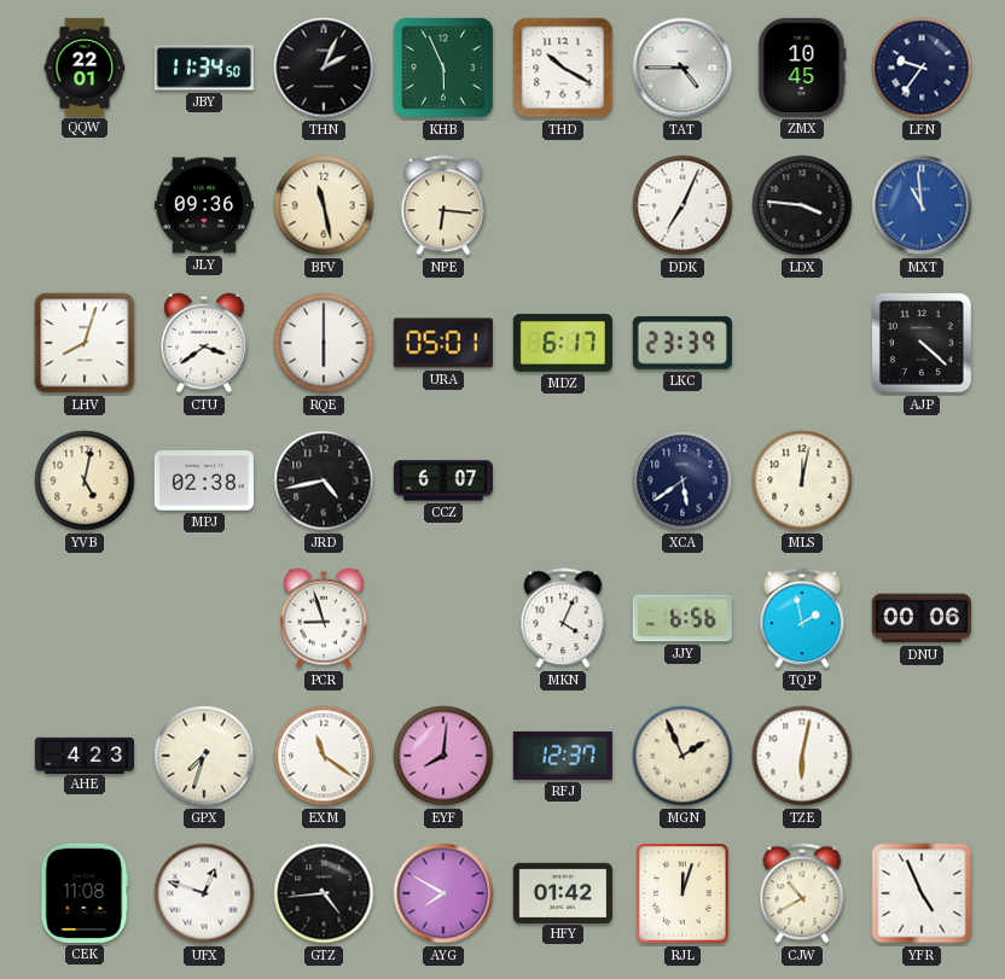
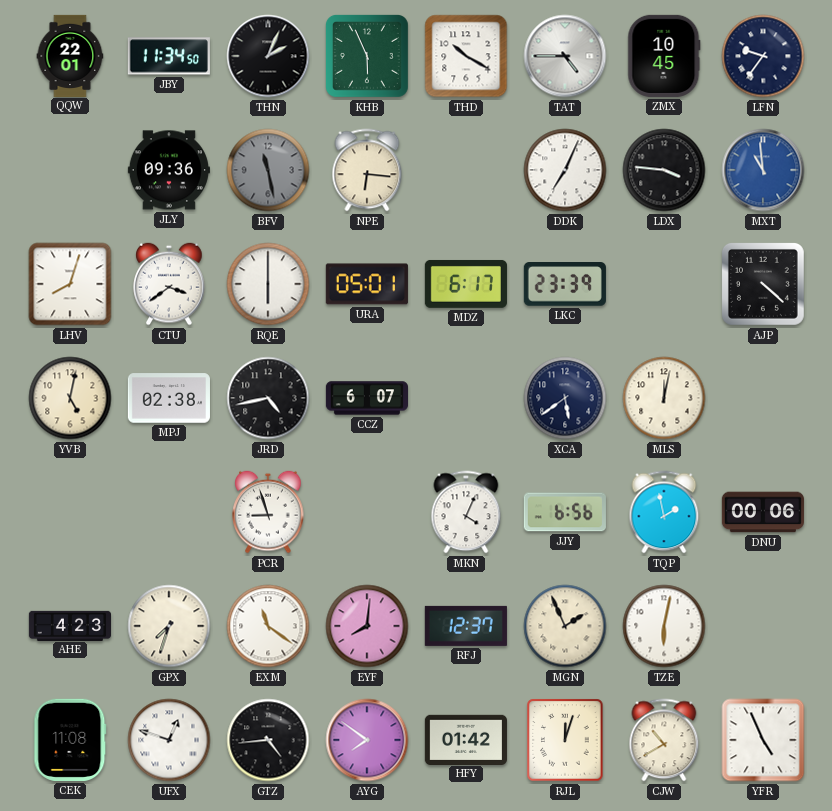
BFV dial: cream -> grey
AYG: 7:50 -> 7:51
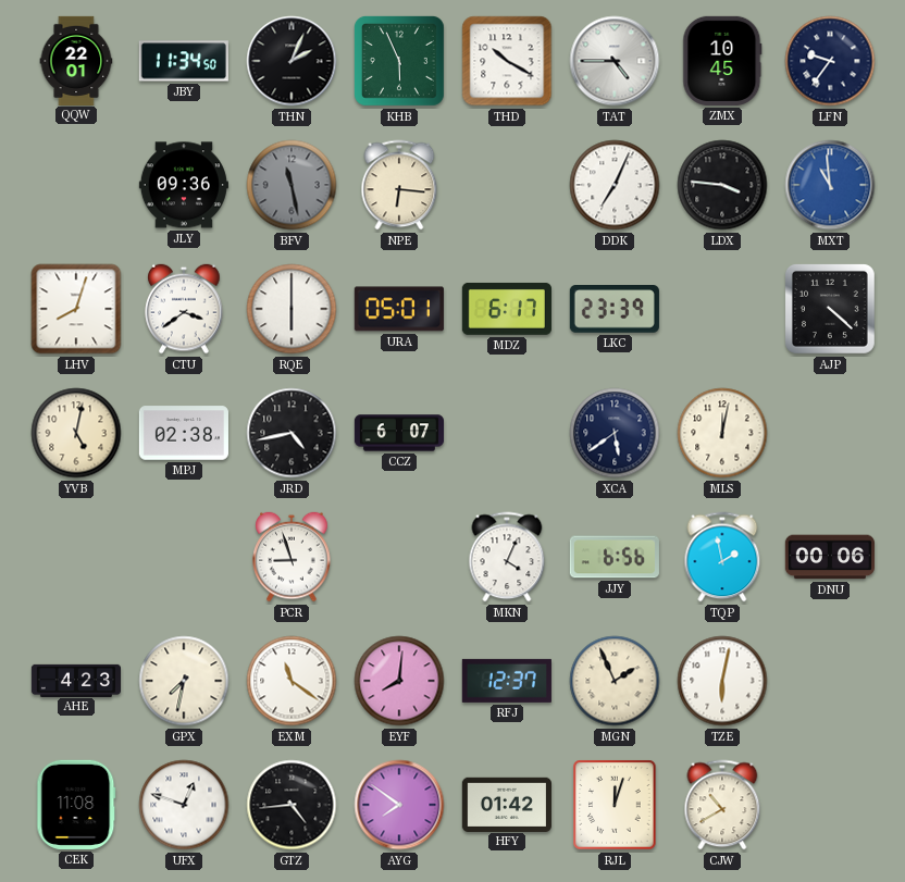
GPX: 7:33 -> 7:32
YFR: 4:56 -> none
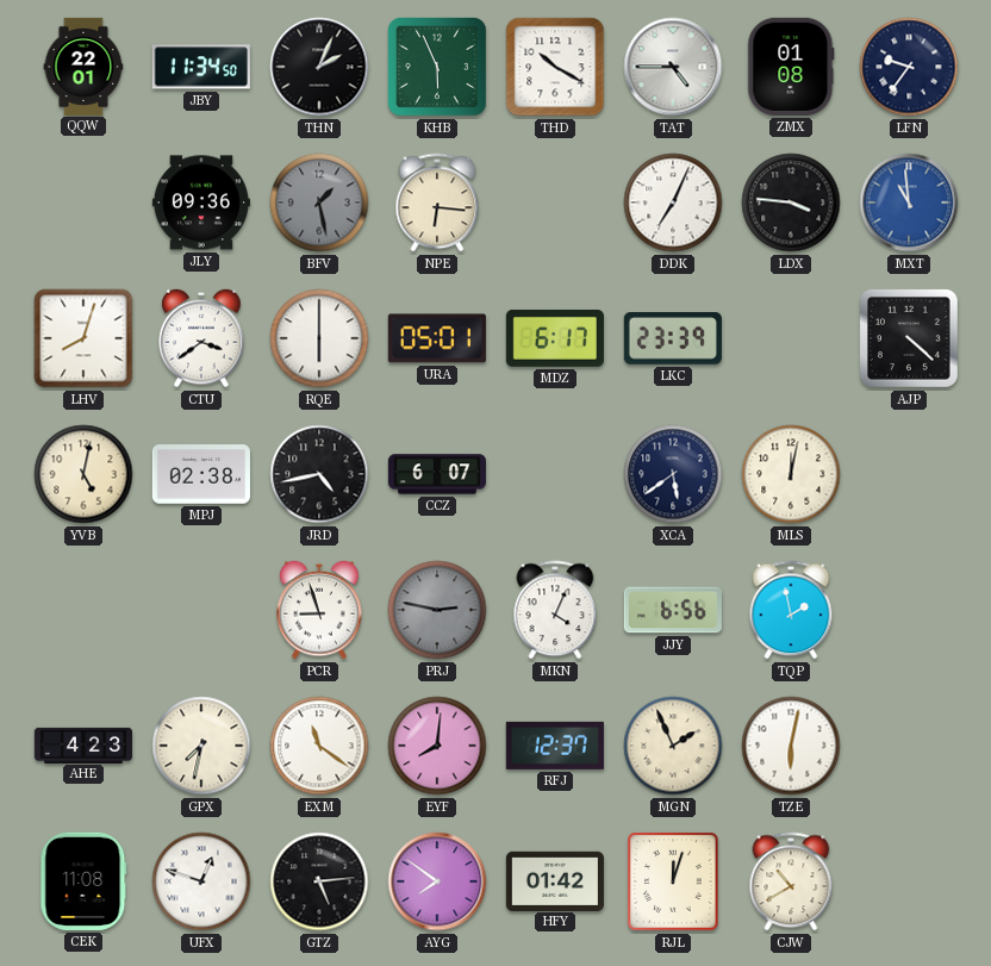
ZMX: 10:45 -> 01:08
BFV: 11:28 -> 1:28
PRJ: none -> 2:47
DNU: 00:06 -> none
GTZ: 4:44 -> 5:14
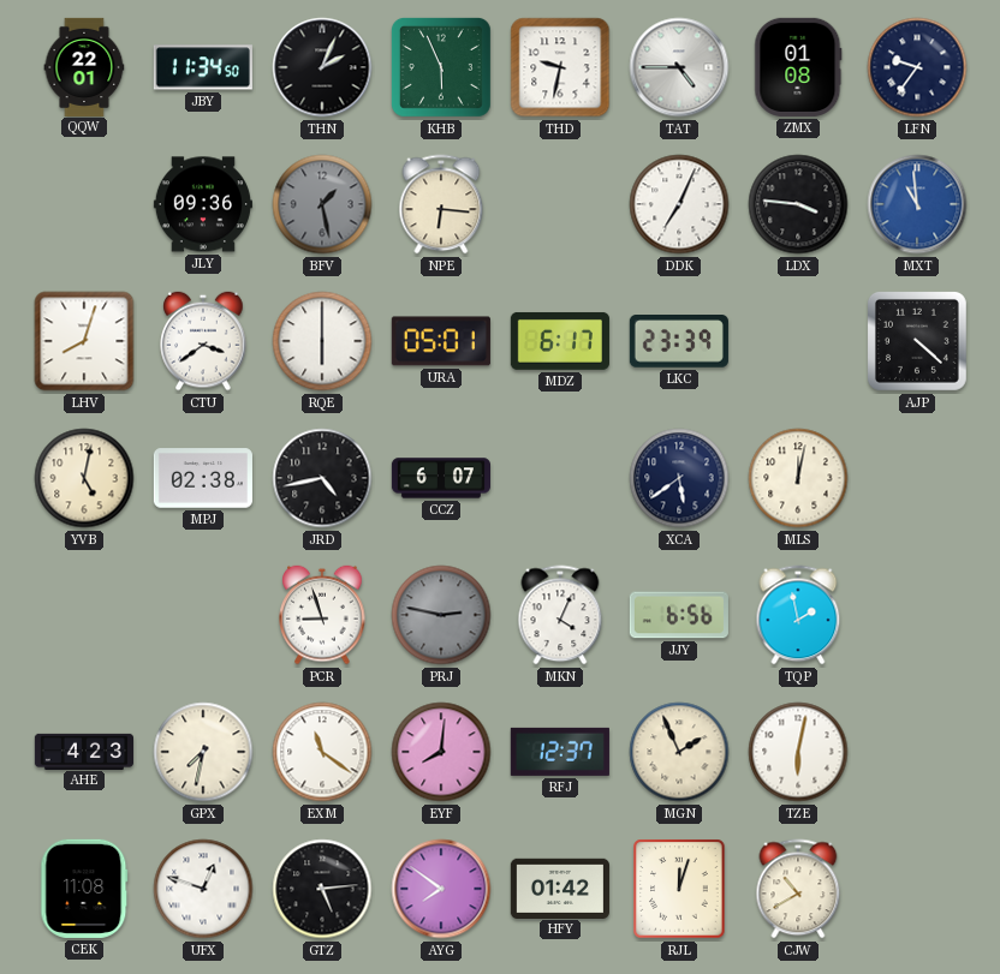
THD: 10:20 -> 9:32
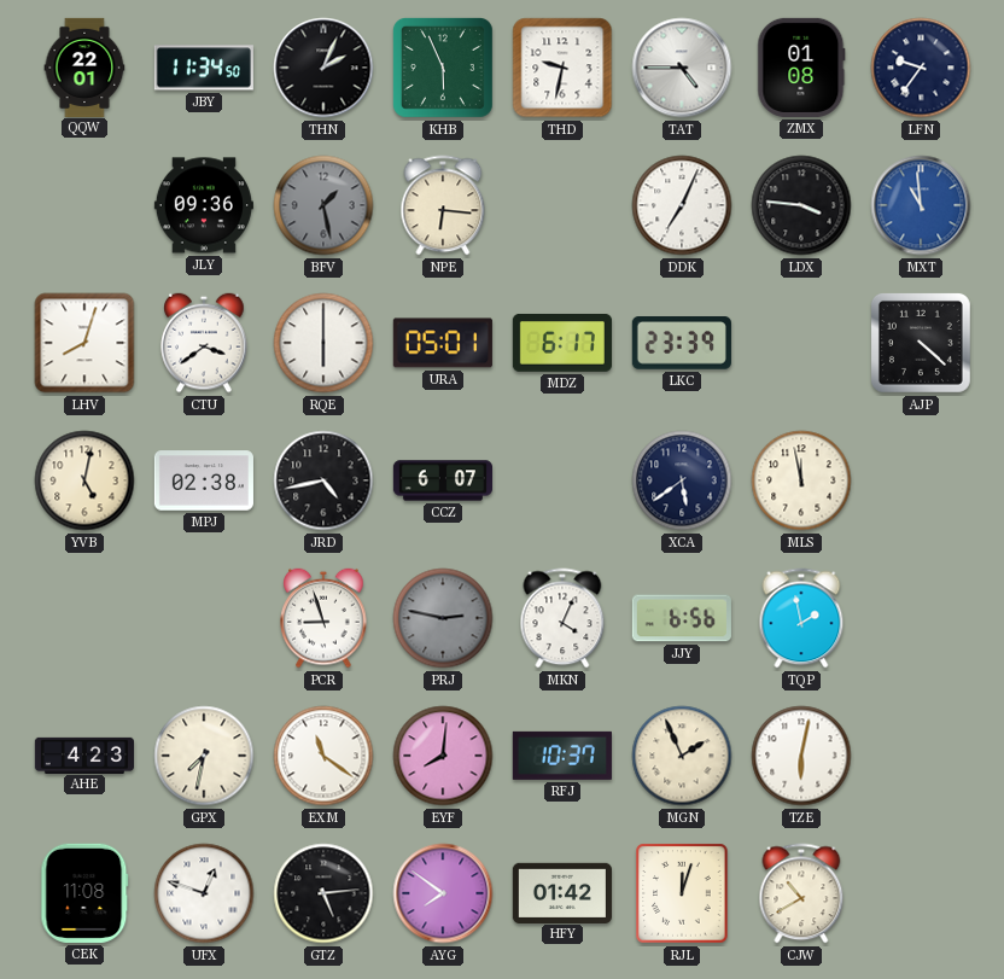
MLS: 12:02 -> 11:58
RFJ: 12:37 -> 10:37
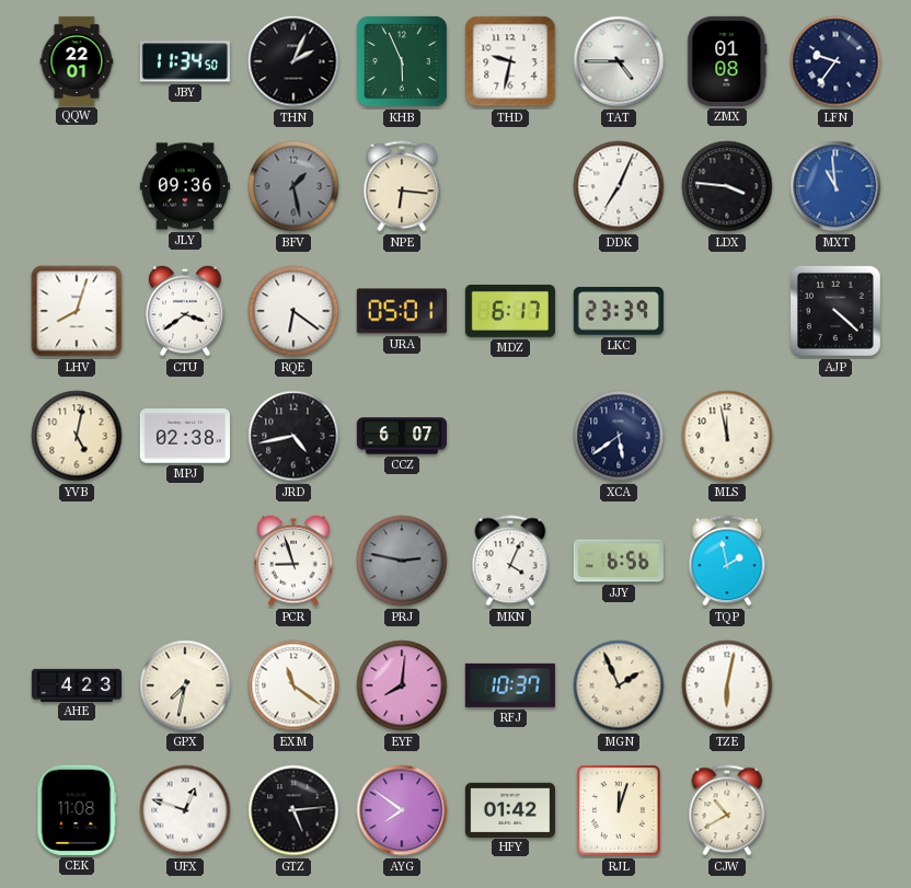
RQE: 6:00 -> 6:21
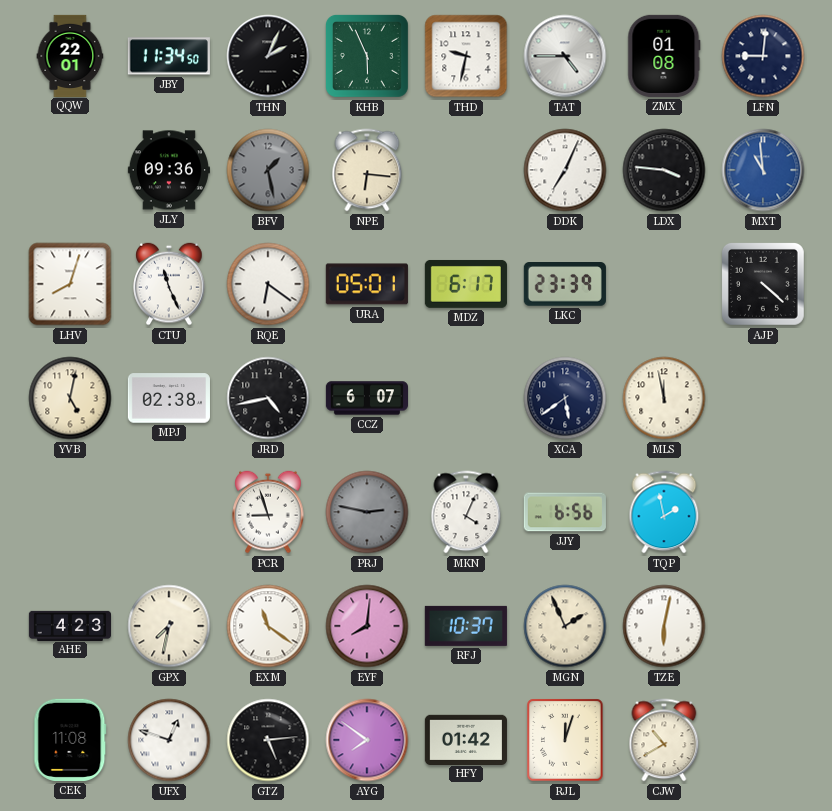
LFN: 9:36 -> 9:01
CTU: 3:39 -> 11:26
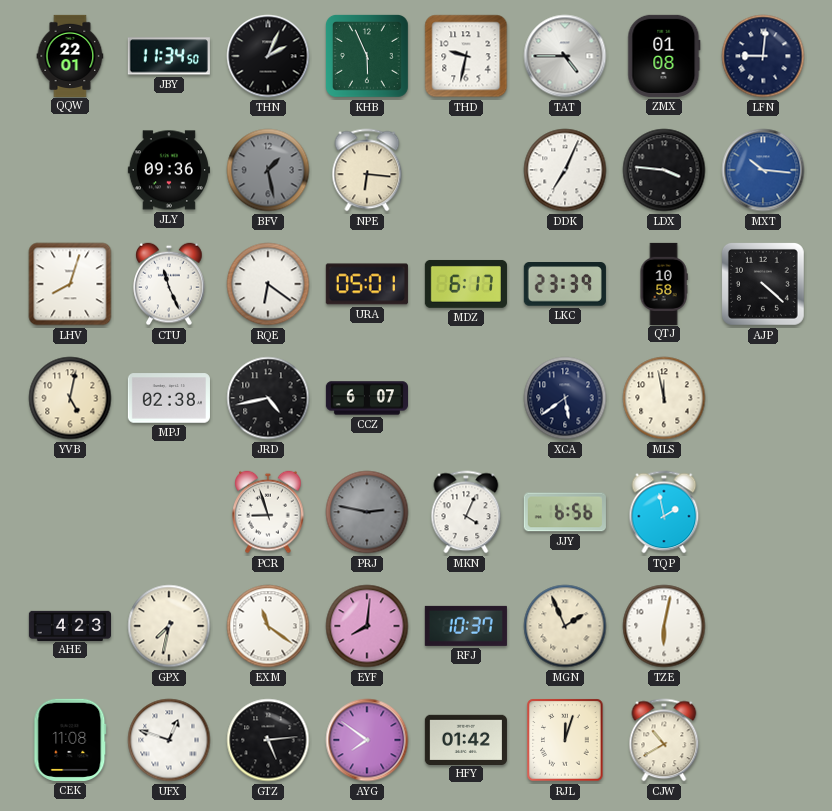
MXT: 10:59 -> 10:16
QTJ: none -> 10:58
